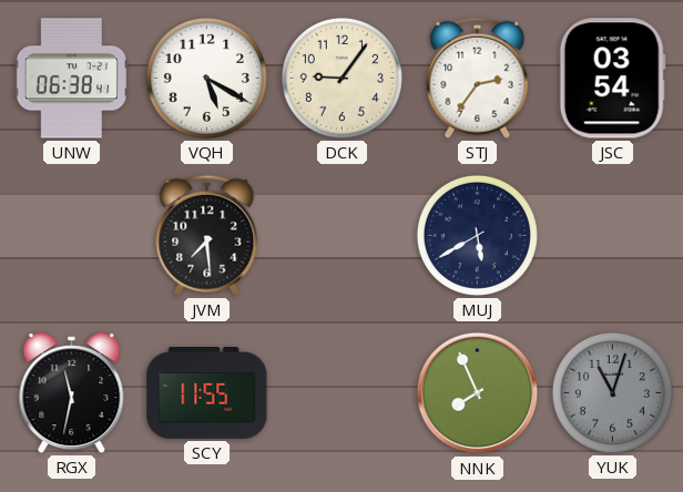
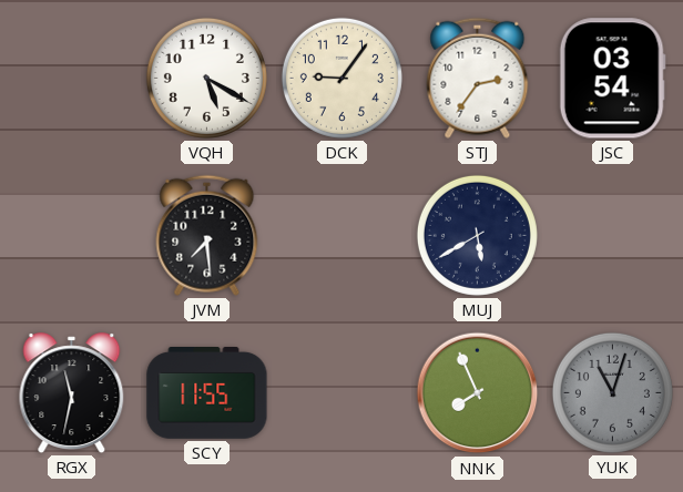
UNW: 06:38 -> none
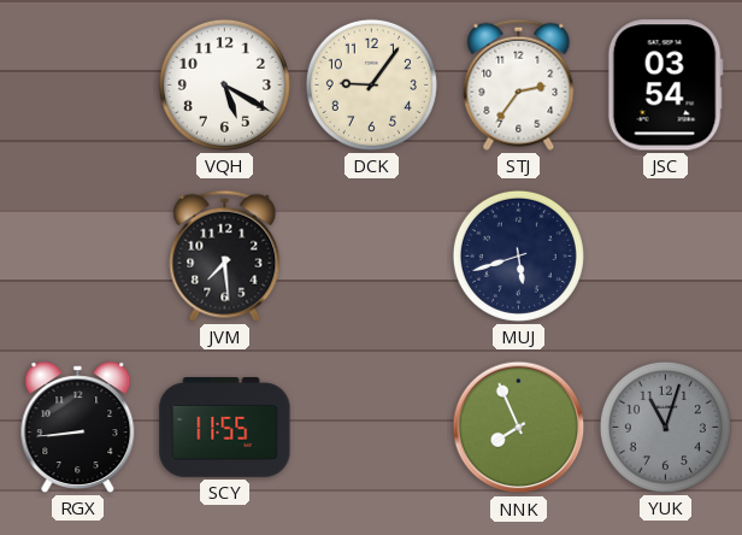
MUJ: 5:40 -> 5:42
RGX: 11:32 -> 8:44
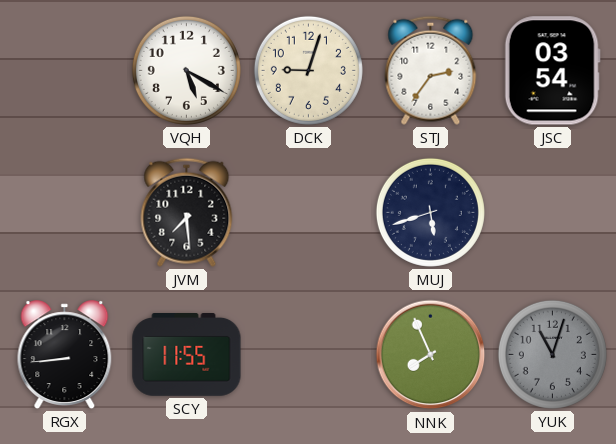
DCK: 9:06 -> 9:03
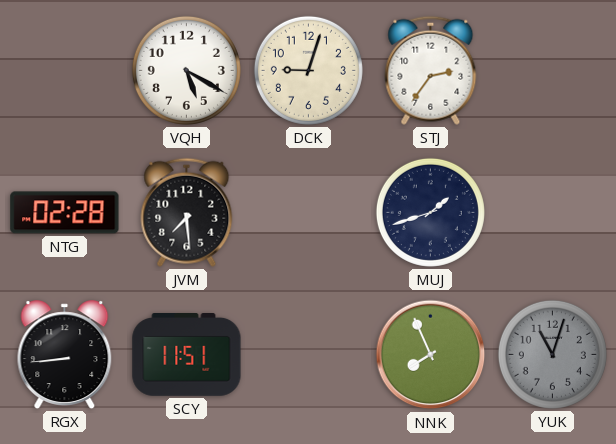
JSC: 03:54 -> none
NTG: none -> 02:28
MUJ: 5:42 -> 1:42
SCY: 11:55 -> 11:51
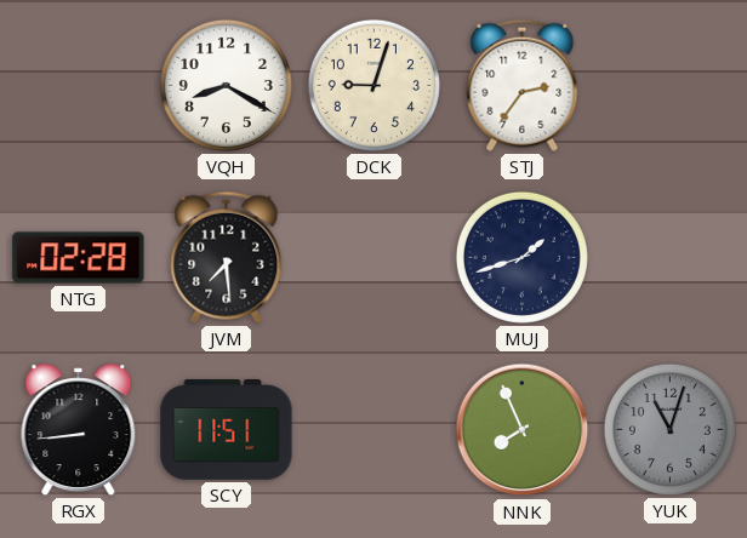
VQH: 5:20 -> 8:20
